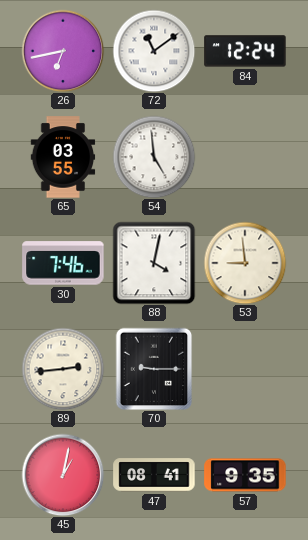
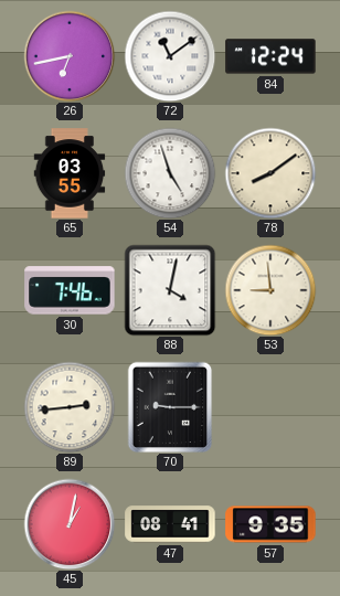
54: 4:59 -> 4:57
78: none -> 8:09
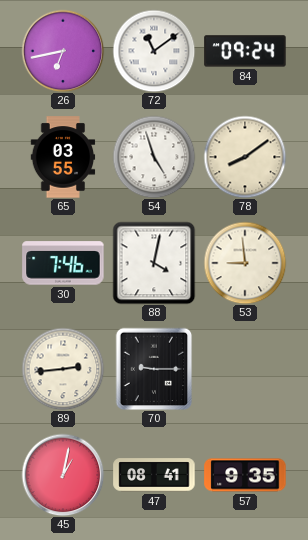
84: 12:24 -> 09:24
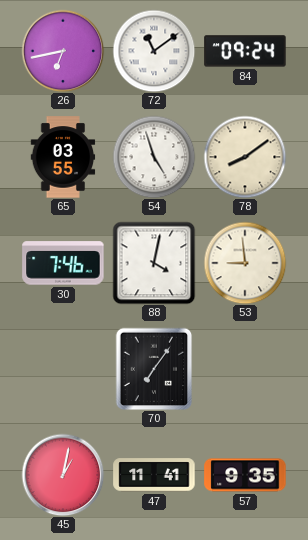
89: 2:44 -> none
70: 9:15 -> 7:06
47: 08:41 -> 11:41
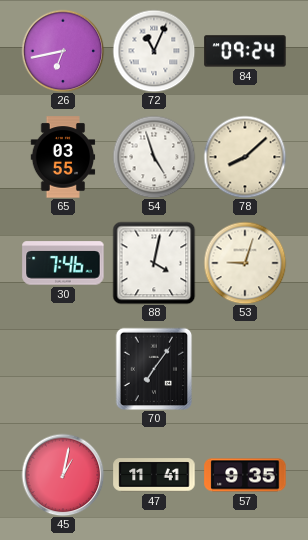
72: 11:09 -> 11:04
78: 8:09 -> 8:08
53: 8:59 -> 9:03
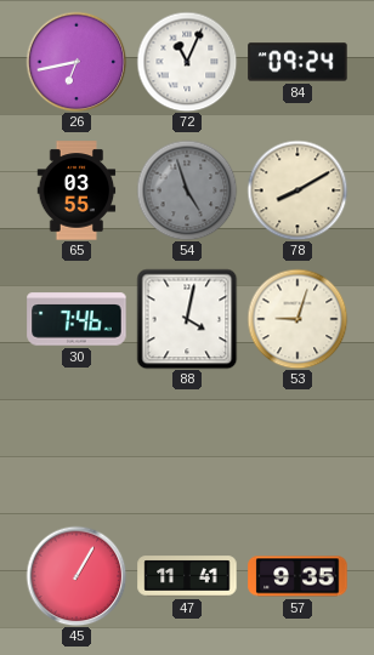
54 dial: white -> grey
78: 8:08 -> 8:10
70: 7:06 -> none
45: 1:02 -> 1:05
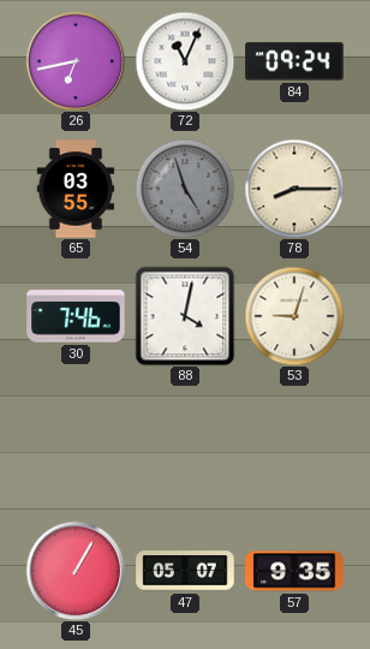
78: 8:10 -> 8:15
47: 11:41 -> 05:07
